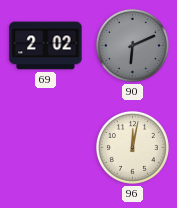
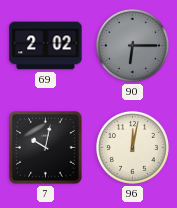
90: 6:11 -> 6:15
7: none -> 10:02
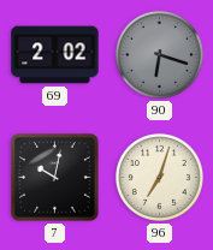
90: 6:15 -> 6:18
96: 12:02 -> 7:03
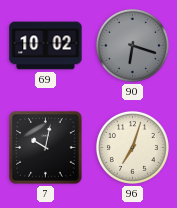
69: 2:02 -> 10:02
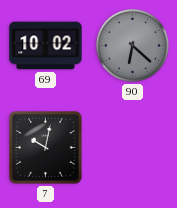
90: 6:18 -> 6:22
96: 7:03 -> none
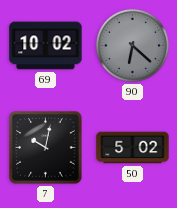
50: none -> 5:02
